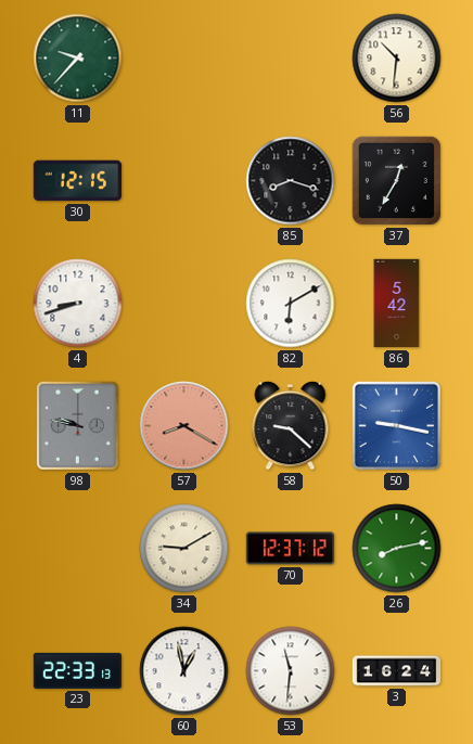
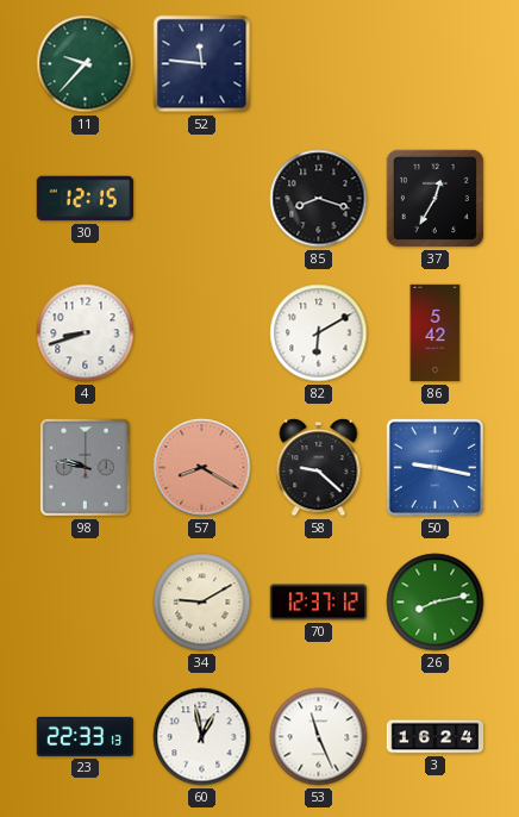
52: none -> 11:46
56: 10:31 -> none
53: 11:31 -> 11:26
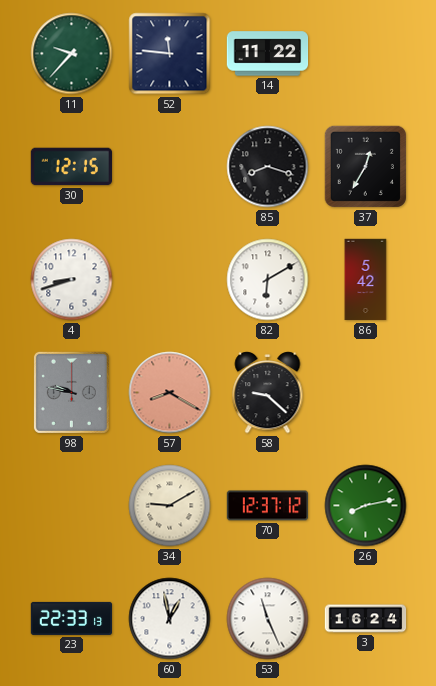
14: none -> 11:22
50: 9:17 -> none
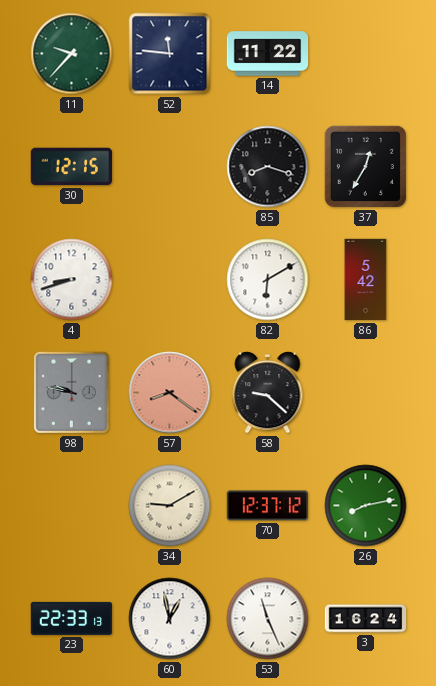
57: 8:20 -> 8:21
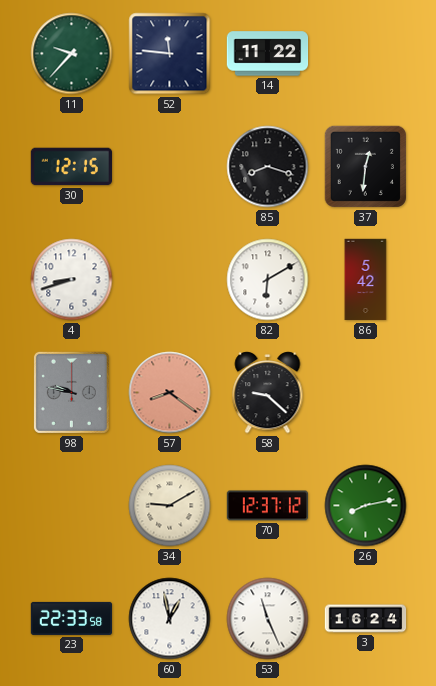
37: 12:35 -> 12:31
23: 22:33:13 -> 22:33:58
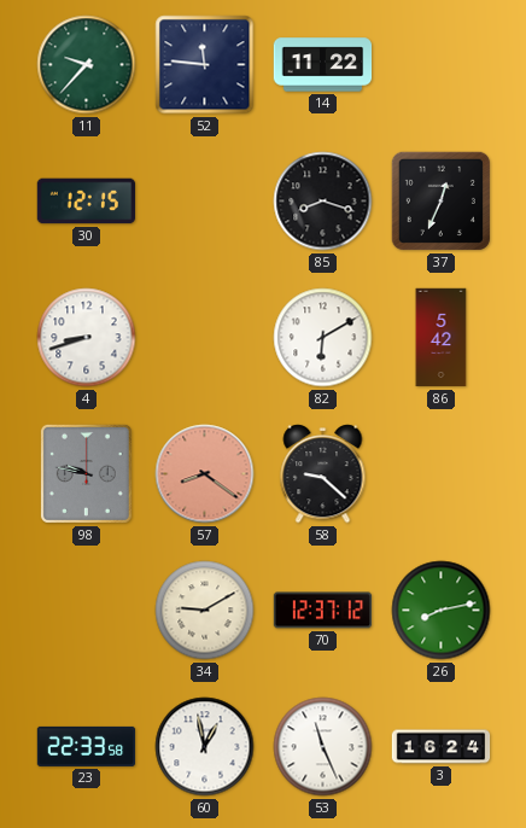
37: 12:31 -> 12:34
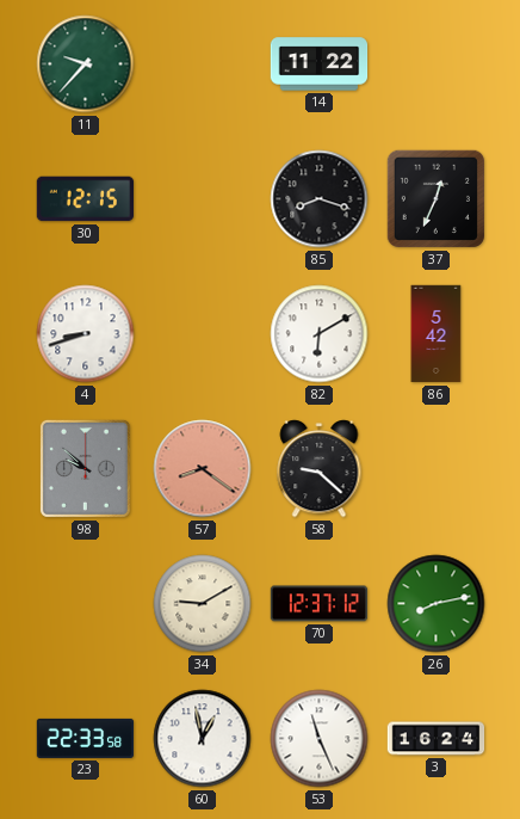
52: 11:46 -> none
98: 9:47 -> 9:52
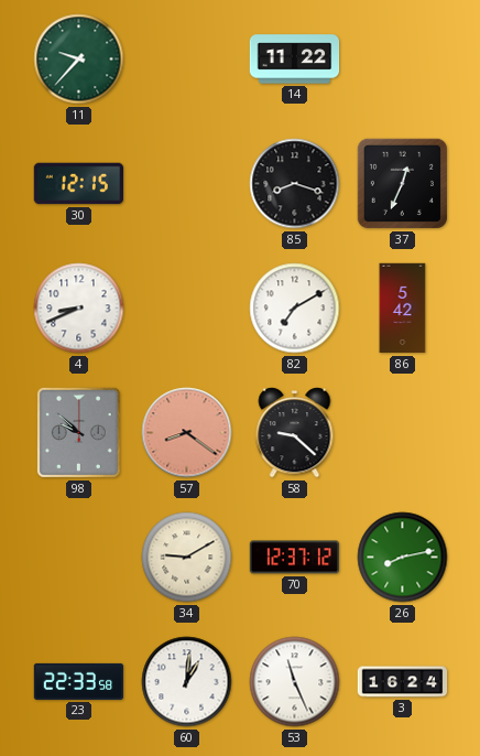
4: 8:42 -> 8:41
82: 6:10 -> 7:10
60: 12:58 -> 1:01
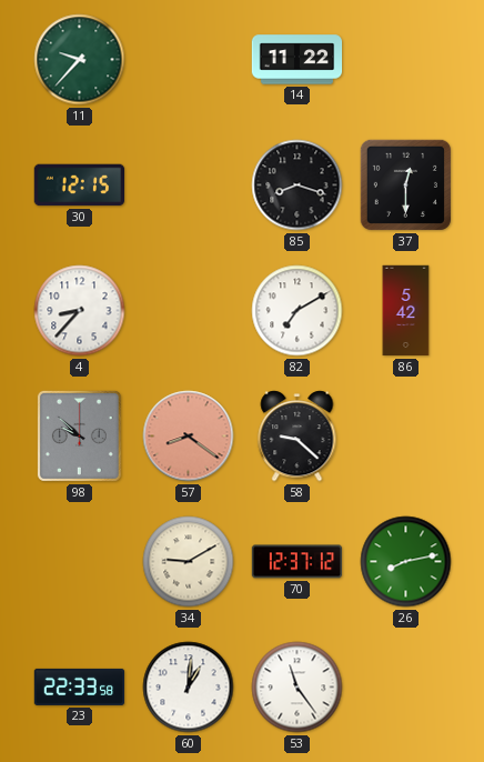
37: 12:34 -> 12:30
4: 8:41 -> 8:37
53: 11:26 -> 11:24
3: 16:24 -> none
